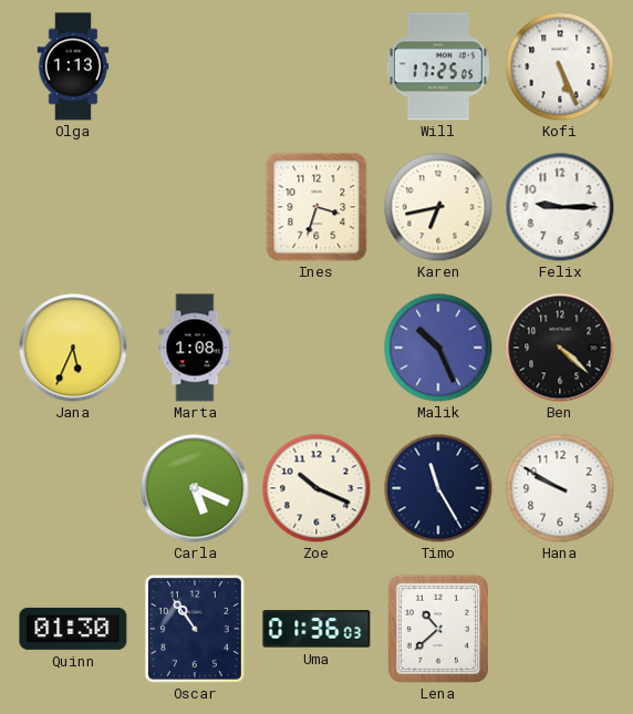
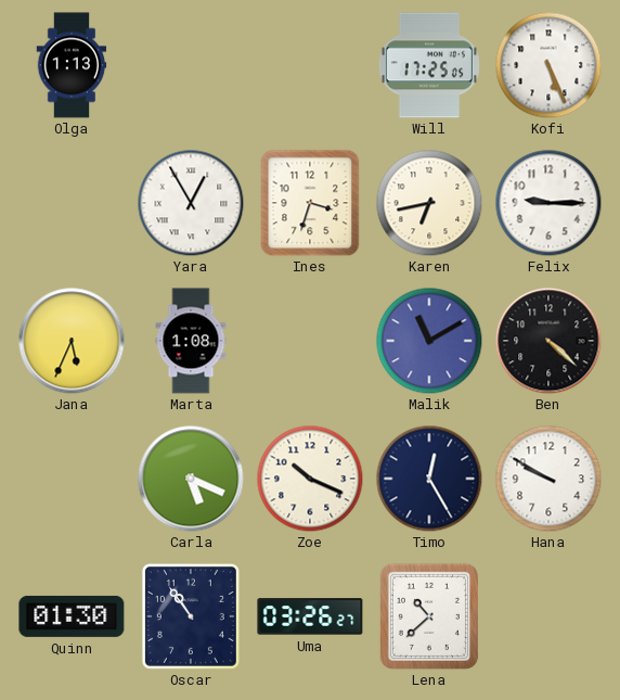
Yara: none -> 12:55
Malik: 10:26 -> 11:10
Timo: 11:25 -> 12:25
Uma: 01:36 -> 03:26
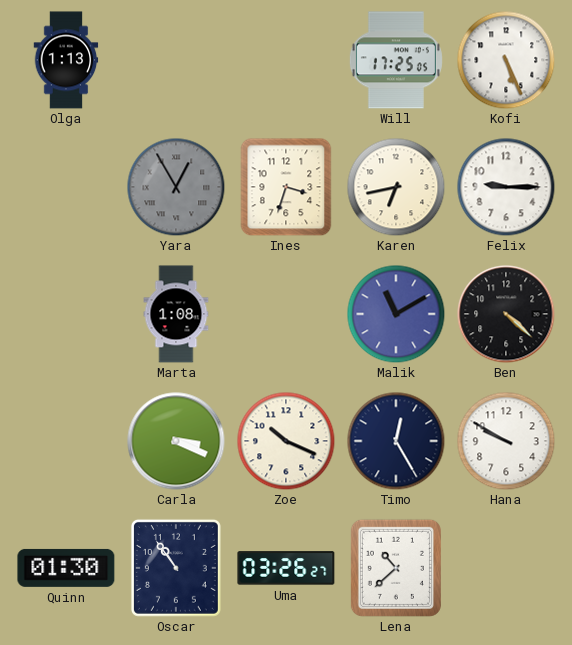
Yara dial: white -> grey
Jana: 5:34 -> none
Carla: 5:19 -> 3:19
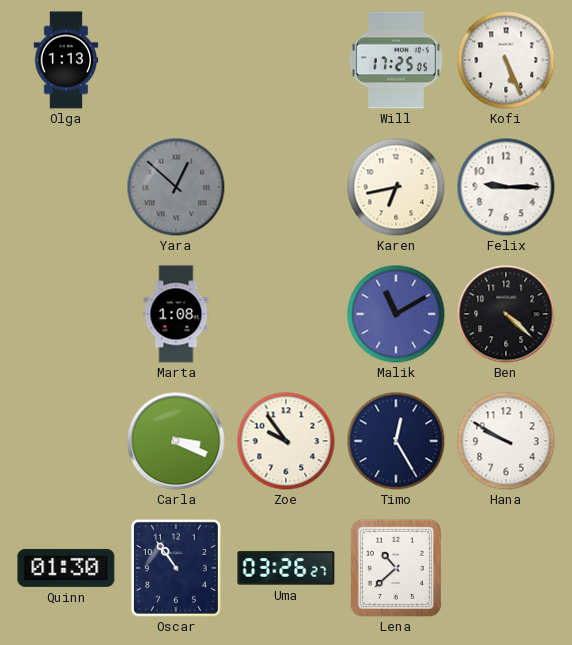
Yara: 12:55 -> 12:52
Ines: 3:33 -> none
Zoe: 10:19 -> 9:54
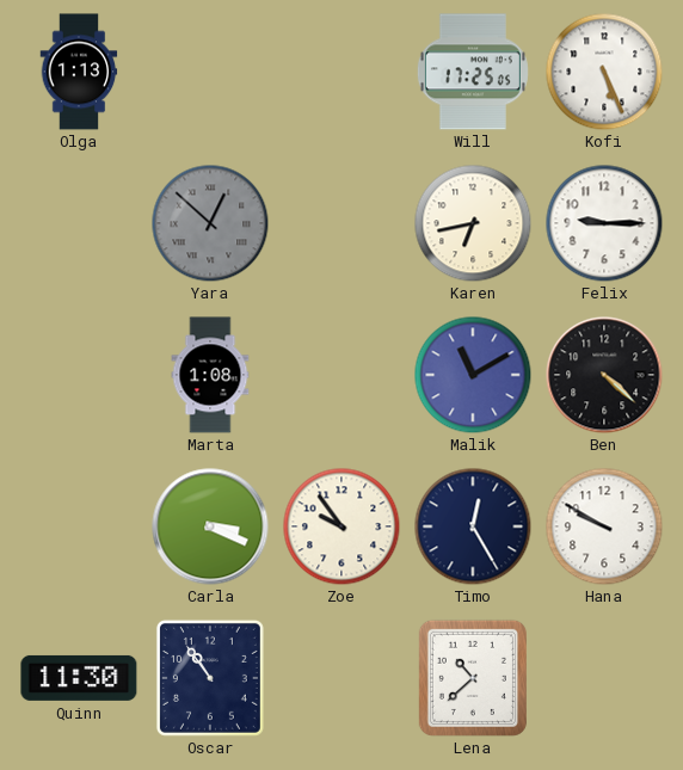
Quinn: 01:30 -> 11:30
Uma: 03:26 -> none
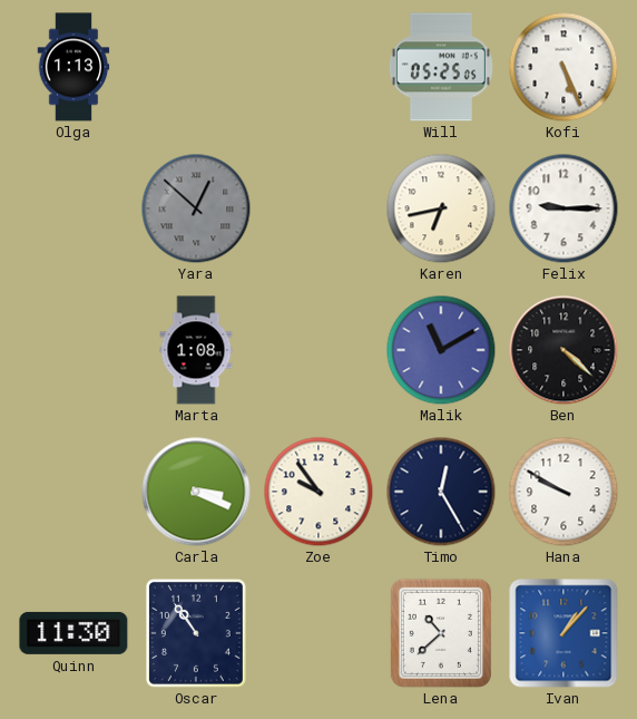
Will: 17:25 -> 05:25
Ivan: none -> 1:07
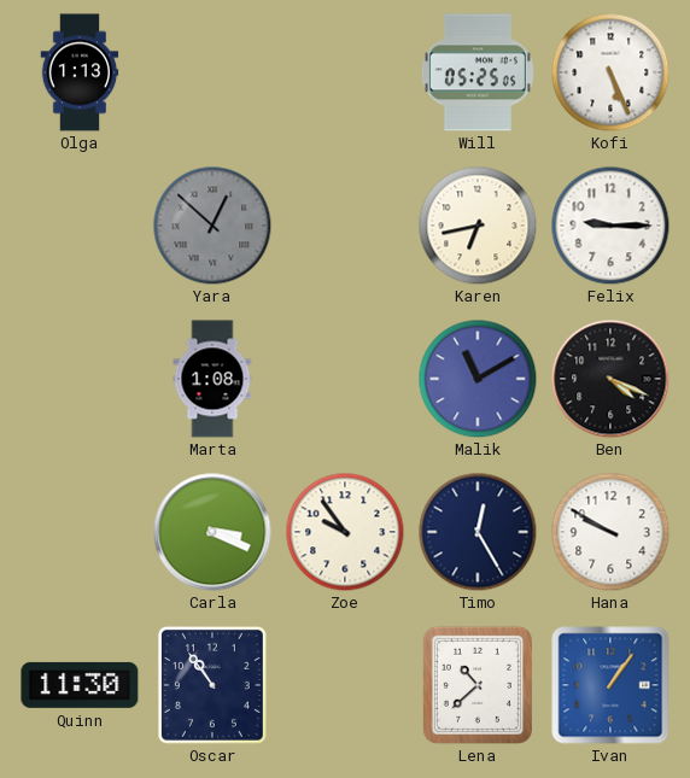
Ben: 4:22 -> 4:19
Ivan: 1:07 -> 1:06
